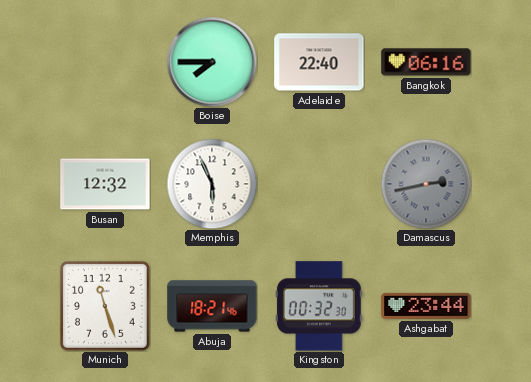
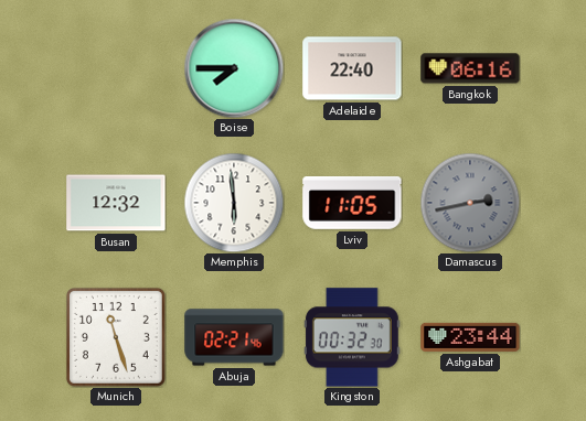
Memphis: 5:56 -> 5:59
Lviv: none -> 11:05
Abuja: 18:21 -> 02:21
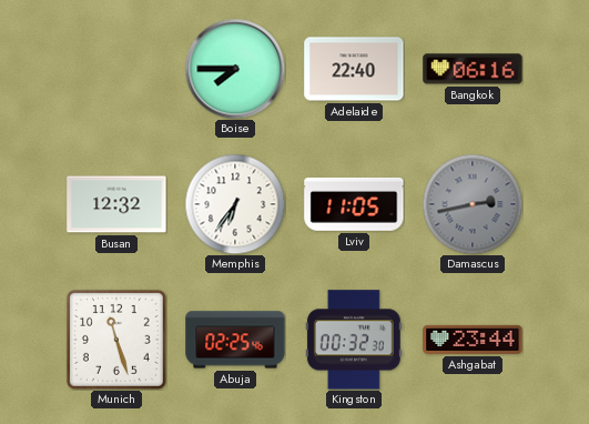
Memphis: 5:59 -> 6:36
Abuja: 02:21 -> 02:25
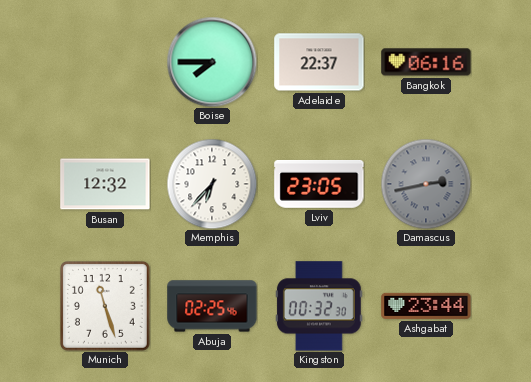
Adelaide: 22:40 -> 22:37
Memphis: 6:36 -> 6:37
Lviv: 11:05 -> 23:05
